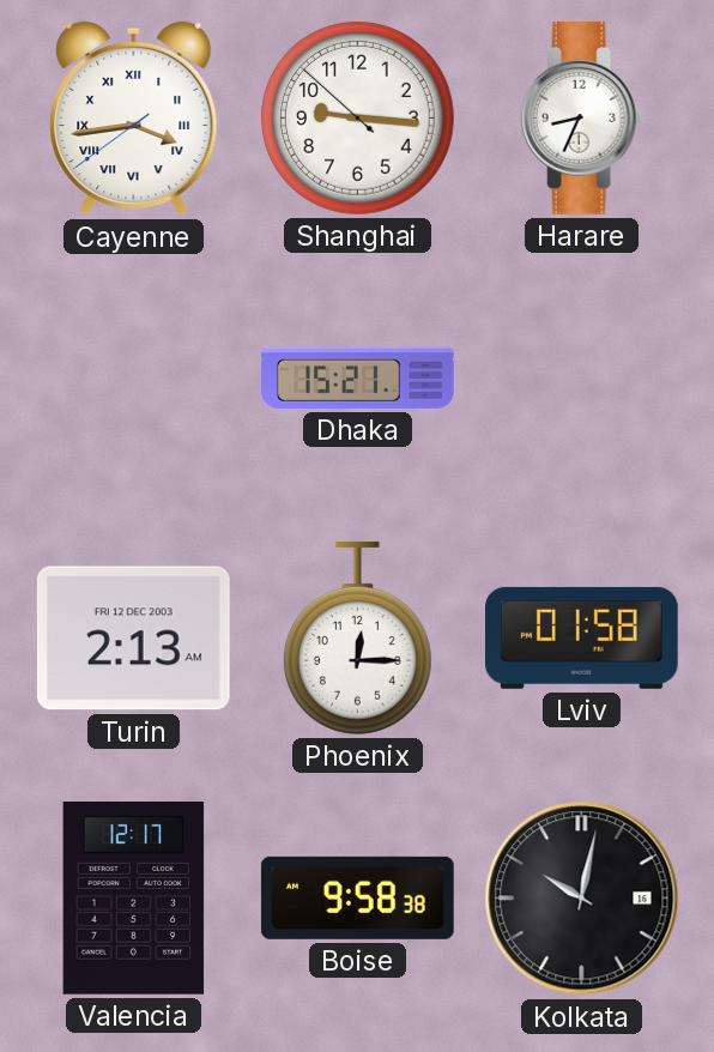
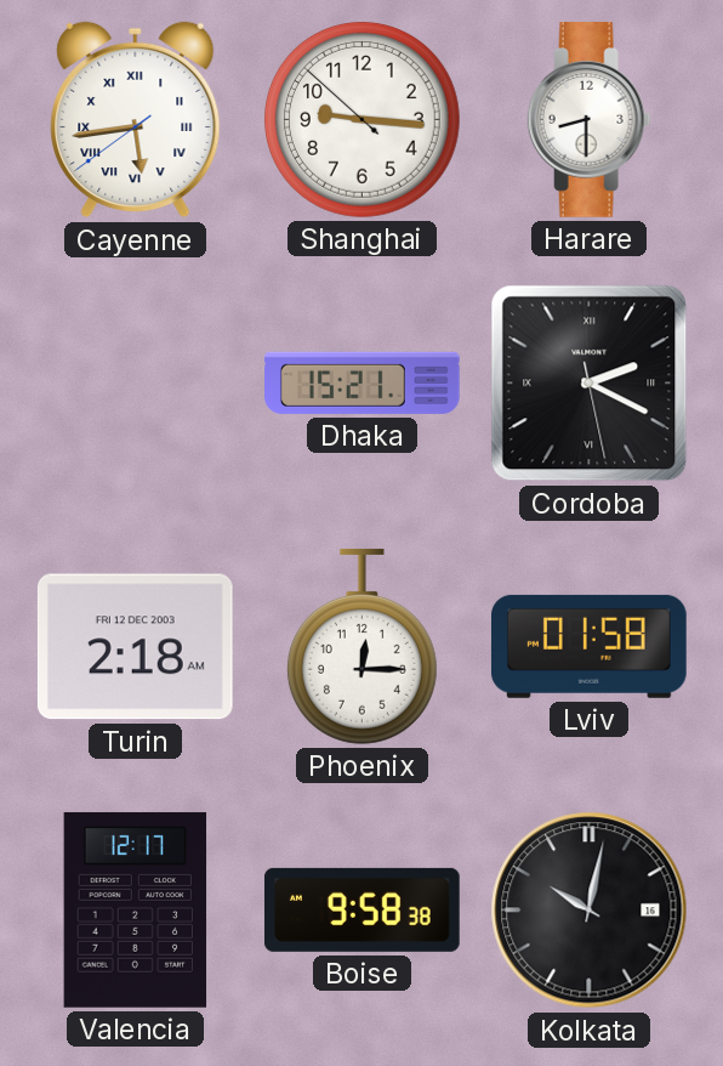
Cayenne: 3:43 -> 5:43
Harare: 8:34 -> 8:30
Cordoba: none -> 2:19
Turin: 2:13 -> 2:18
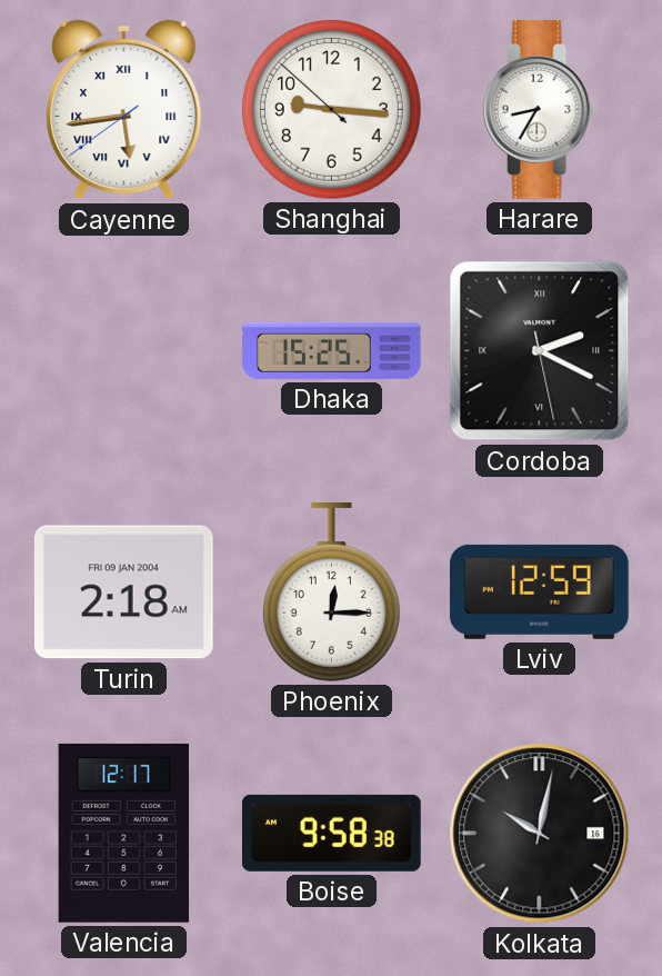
Harare: 8:30 -> 8:35
Dhaka: 15:21 -> 15:25
Turin date: FRI 12 DEC 2003 -> FRI 09 JAN 2004
Lviv: 01:58 -> 12:59
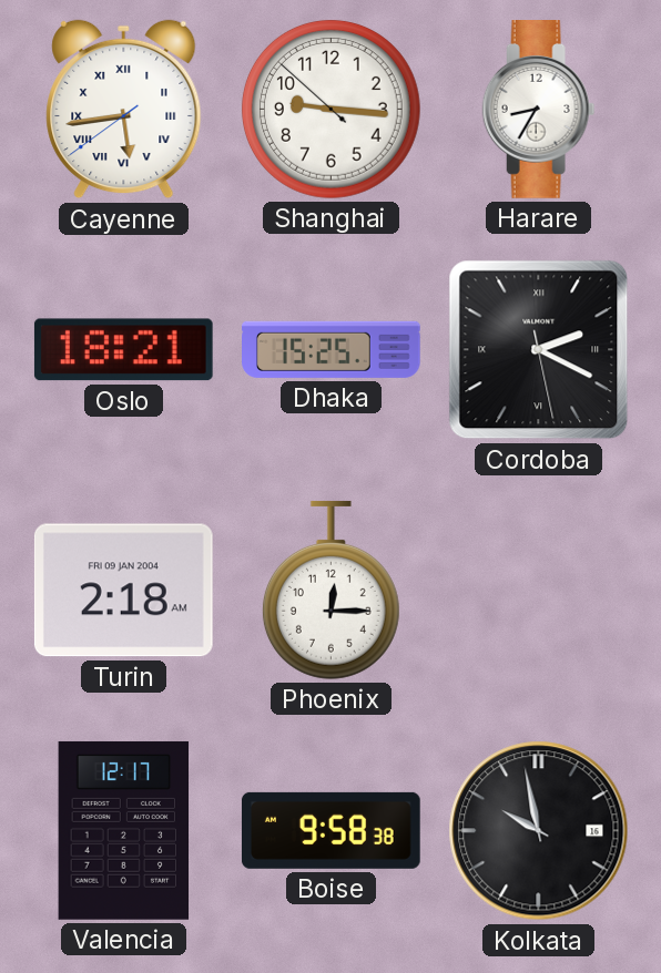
Oslo: none -> 18:21
Lviv: 12:59 -> none
Kolkata: 10:02 -> 9:58
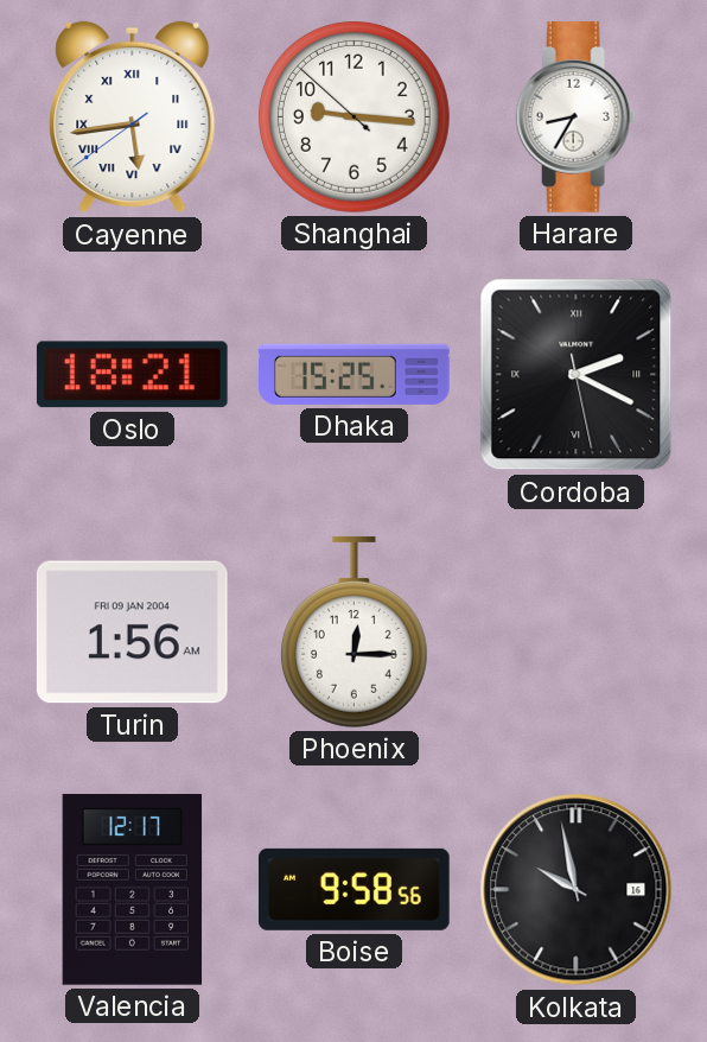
Turin: 2:18 -> 1:56
Boise: 9:58:38 -> 9:58:56
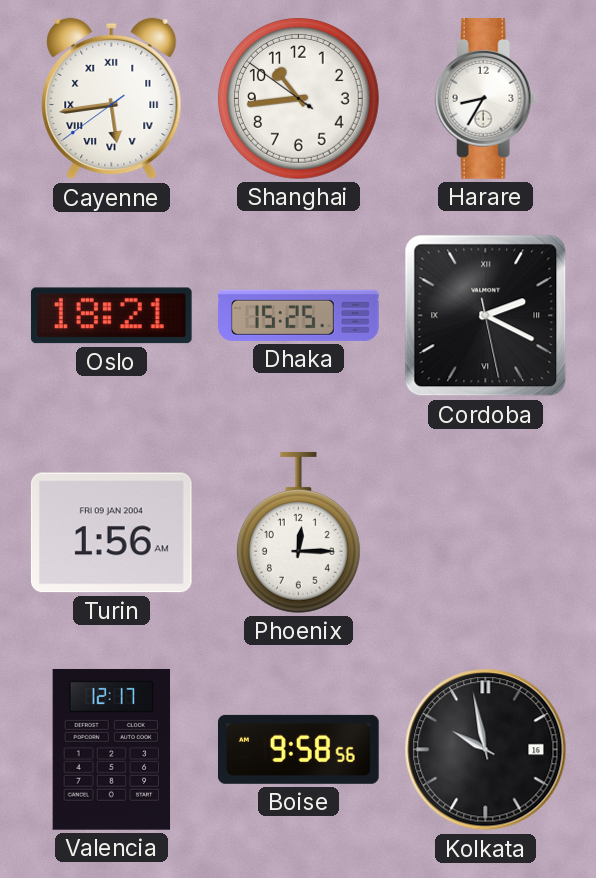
Shanghai: 9:15 -> 10:43
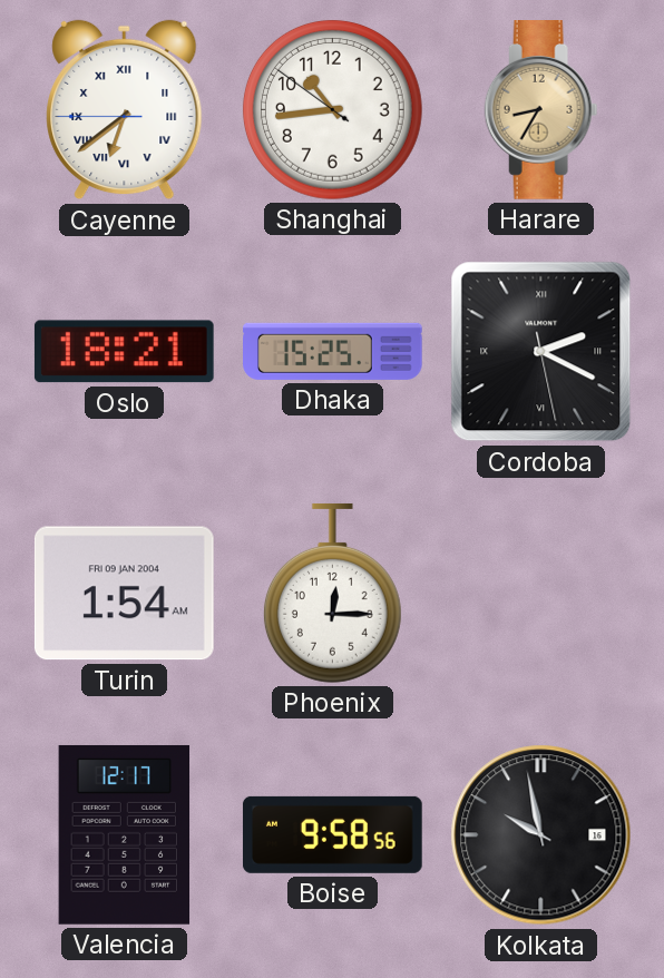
Cayenne: 5:43 -> 6:38
Harare dial: white -> champagne
Turin: 1:56 -> 1:54
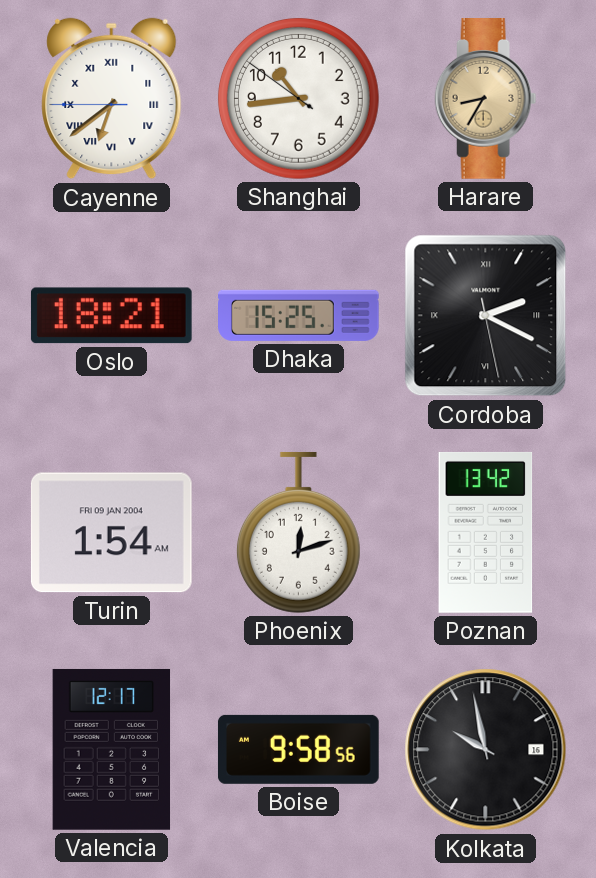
Phoenix: 12:15 -> 12:12
Poznan: none -> 13:42
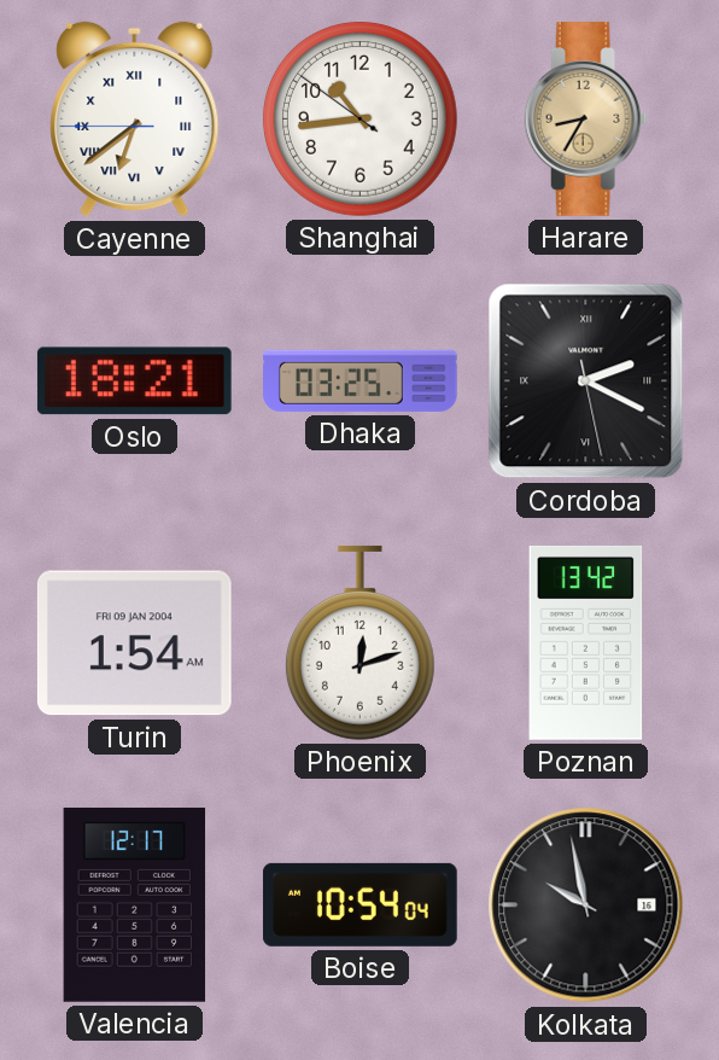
Dhaka: 15:25 -> 03:25
Boise: 9:58 -> 10:54
